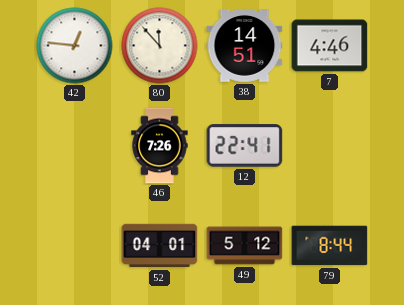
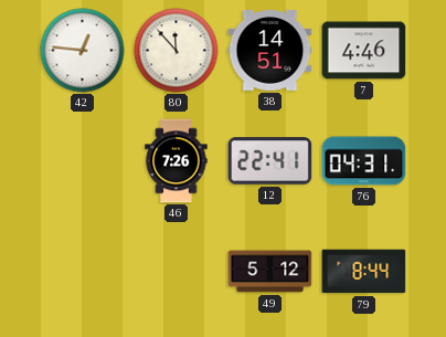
76: none -> 04:31
52: 04:01 -> none
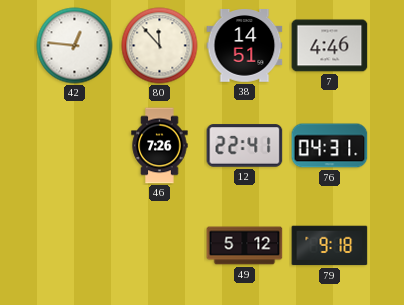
79: 8:44 -> 9:18
